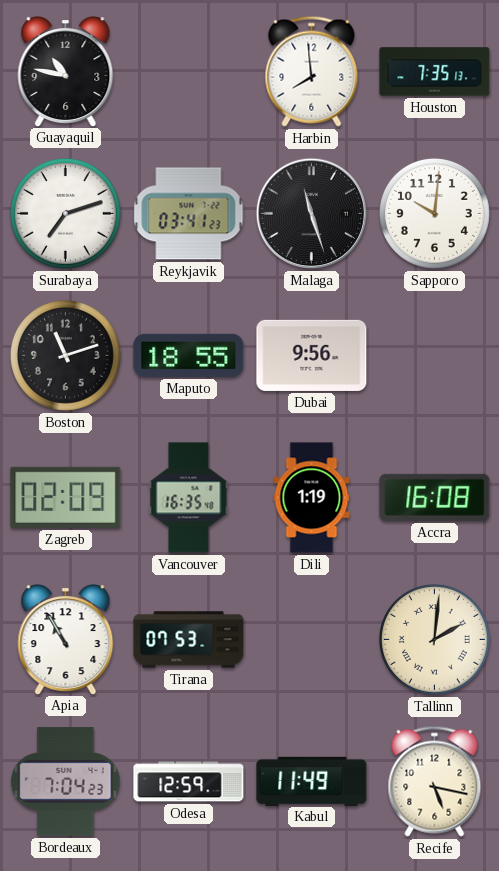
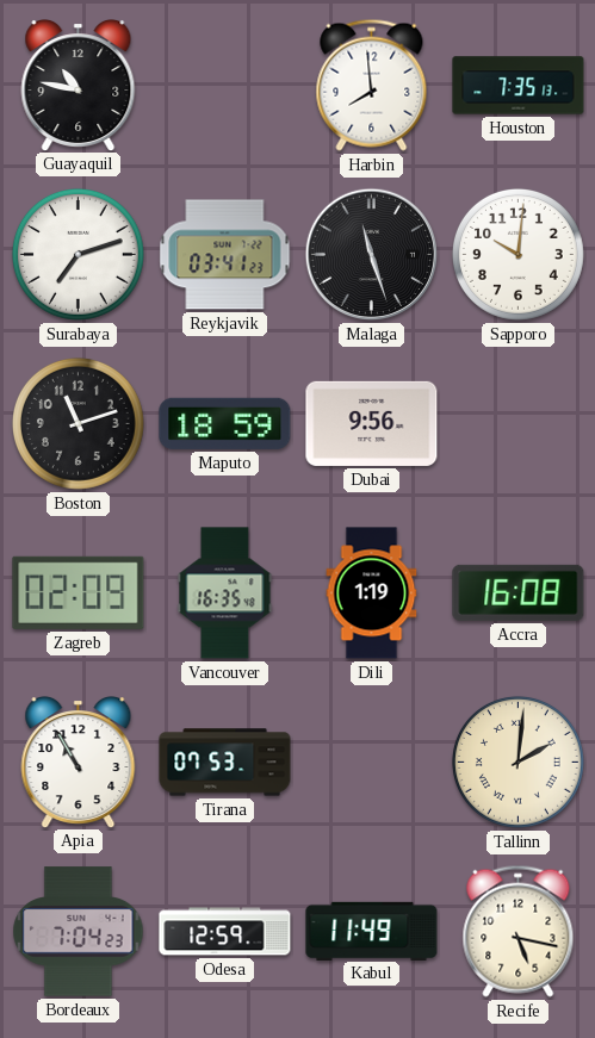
Maputo: 18:55 -> 18:59
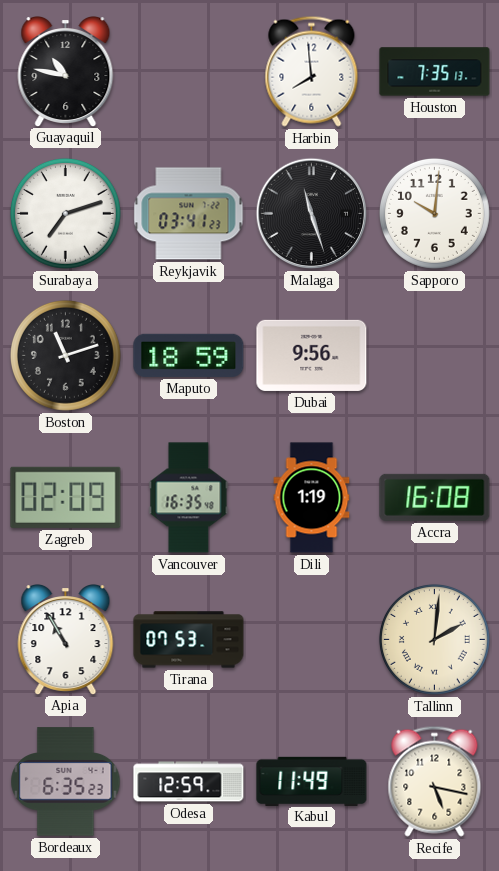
Bordeaux: 7:04 -> 6:35
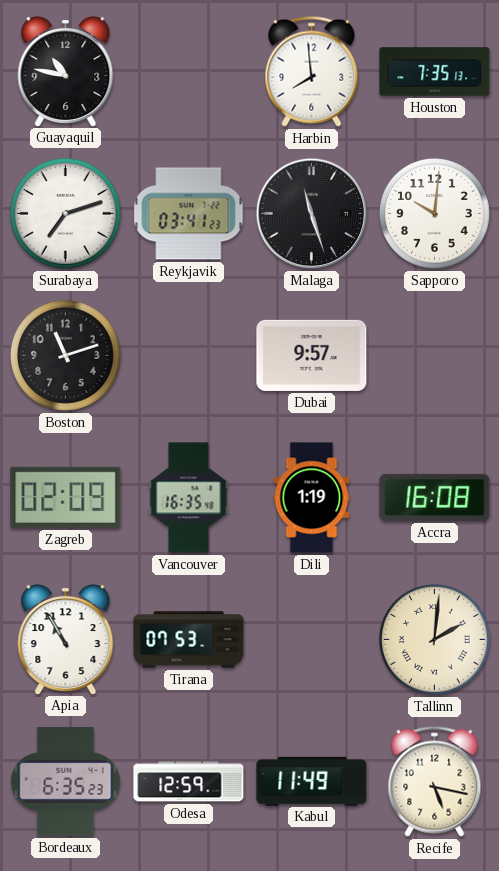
Maputo: 18:59 -> none
Dubai: 9:56 -> 9:57
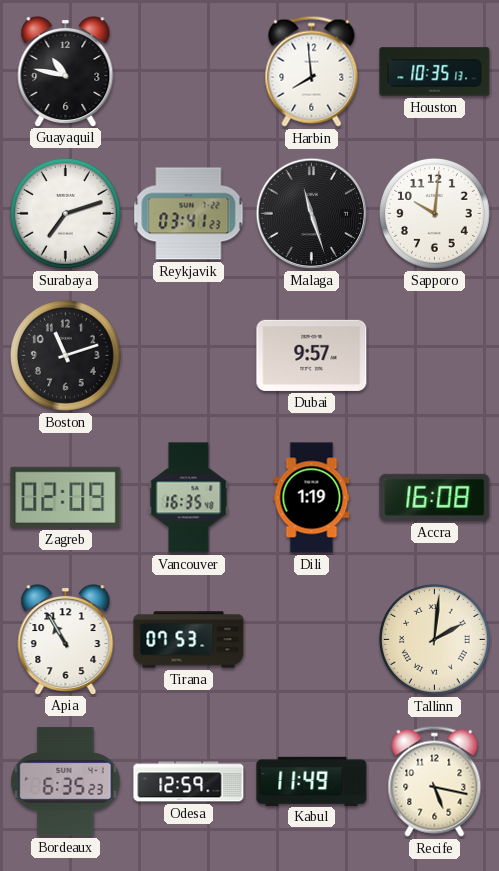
Houston: 7:35 -> 10:35
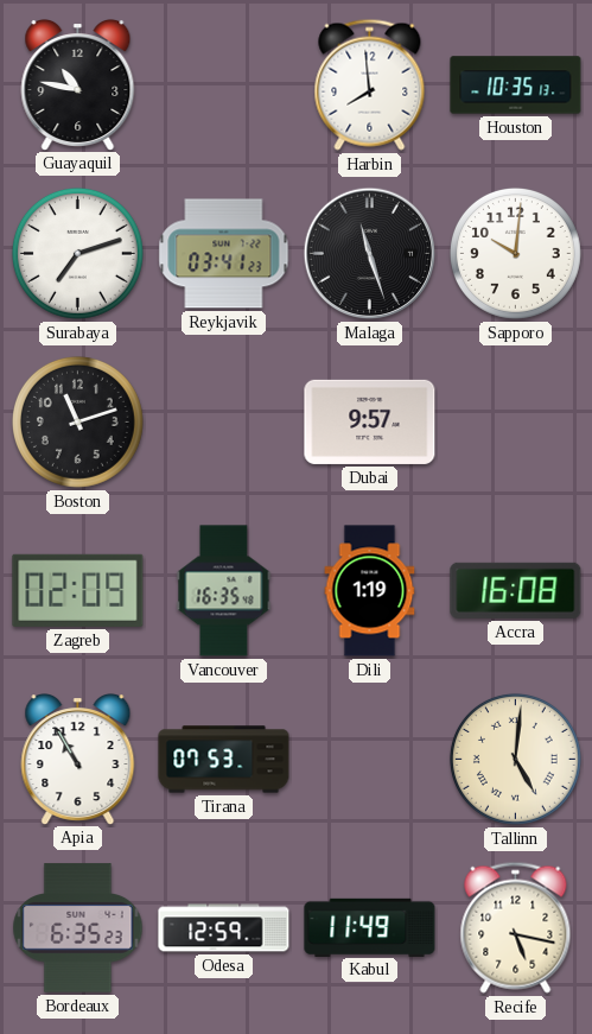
Tallinn: 2:01 -> 5:01
